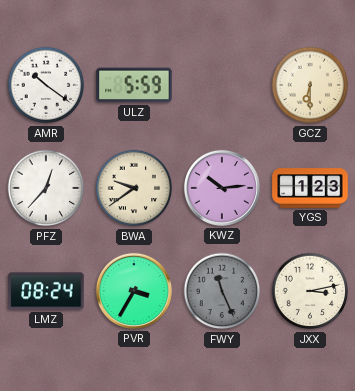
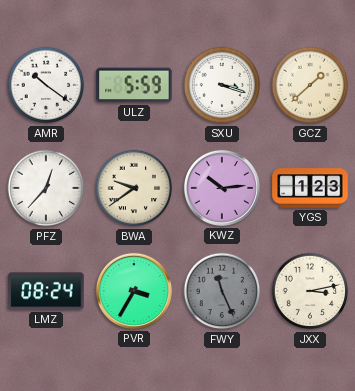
SXU: none -> 3:18
GCZ: 6:30 -> 1:38
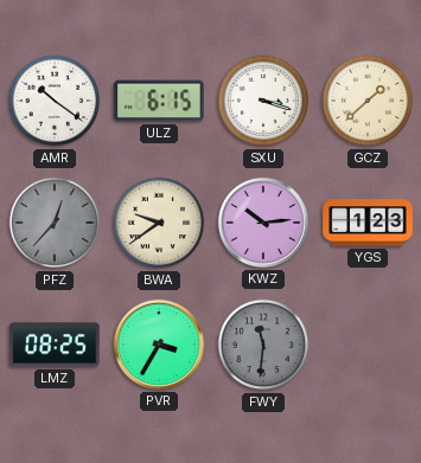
ULZ: 5:59 -> 6:15
PFZ dial: white -> grey
LMZ: 08:24 -> 08:25
FWY: 11:26 -> 11:31
JXX: 3:13 -> none
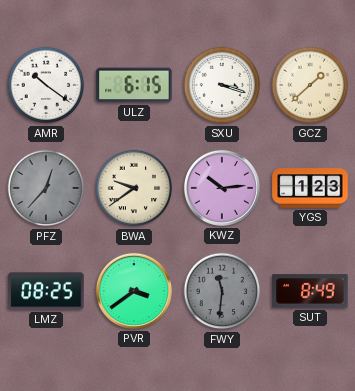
PVR: 3:35 -> 3:39
SUT: none -> 8:49
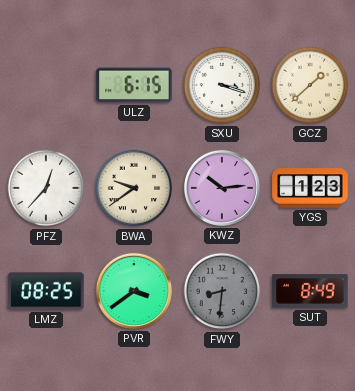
AMR: 10:21 -> none
PFZ dial: grey -> white
FWY: 11:31 -> 8:31
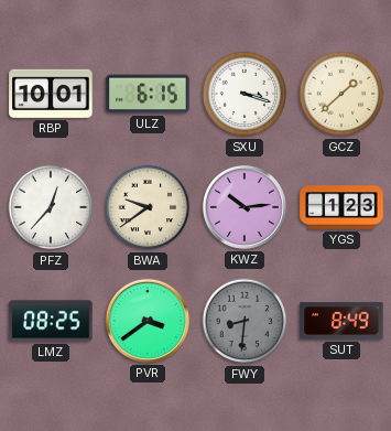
RBP: none -> 10:01
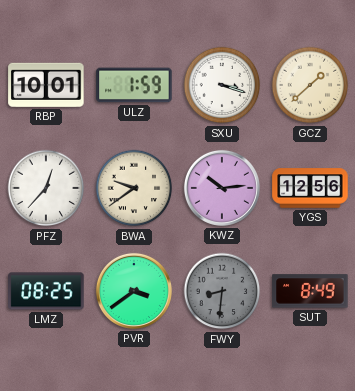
ULZ: 6:15 -> 1:59
YGS: 1:23 -> 12:56
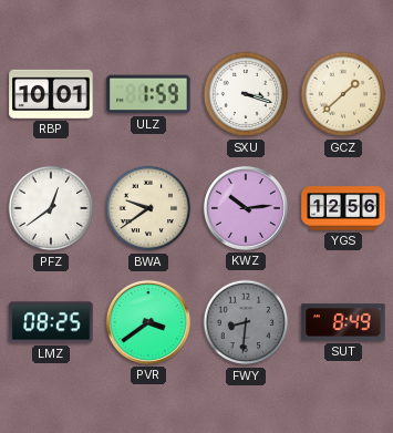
PFZ: 12:37 -> 12:39
